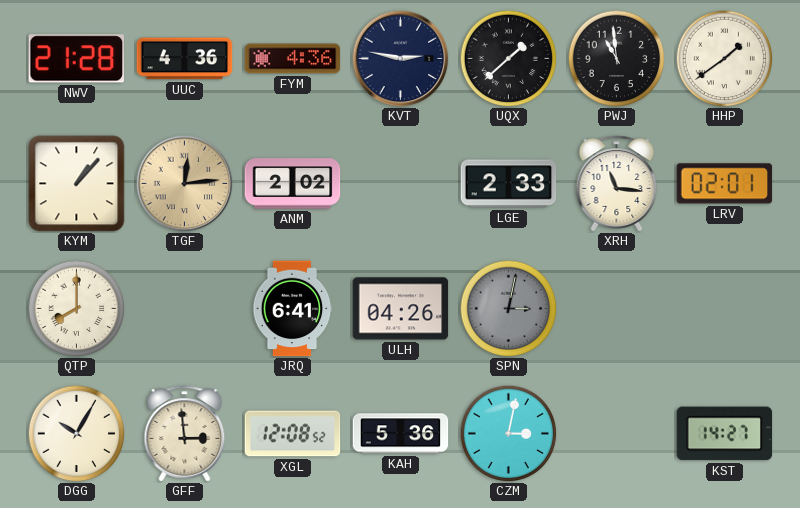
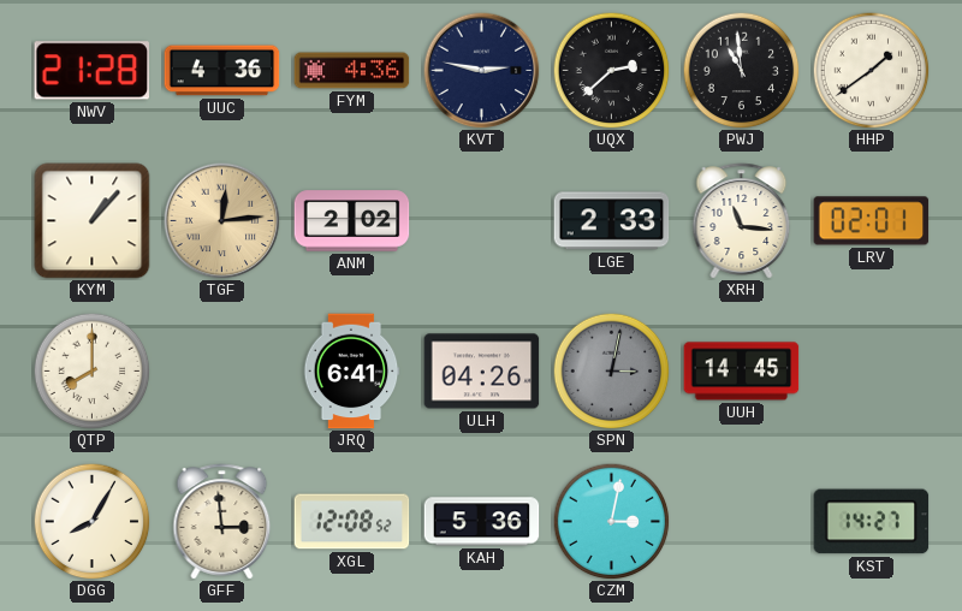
UQX: 1:38 -> 2:38
UUH: none -> 14:45
DGG: 10:05 -> 8:05
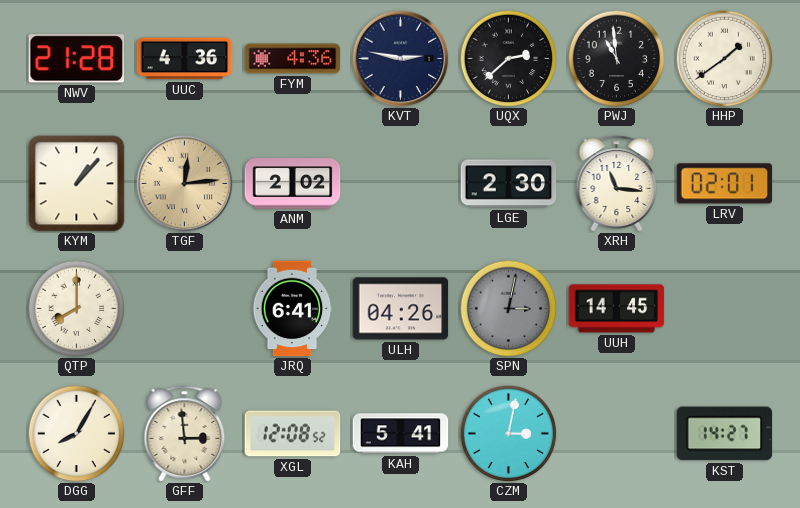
LGE: 2:33 -> 2:30
KAH: 5:36 -> 5:41
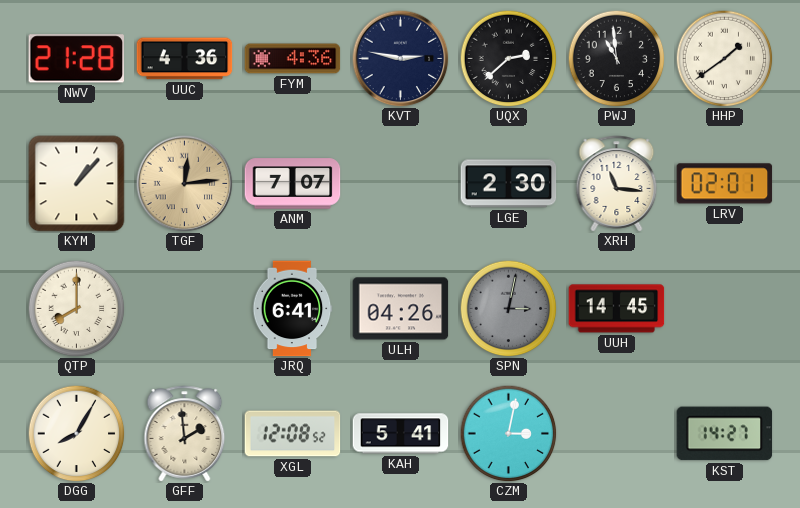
ANM: 2:02 -> 7:07
GFF: 2:59 -> 1:59
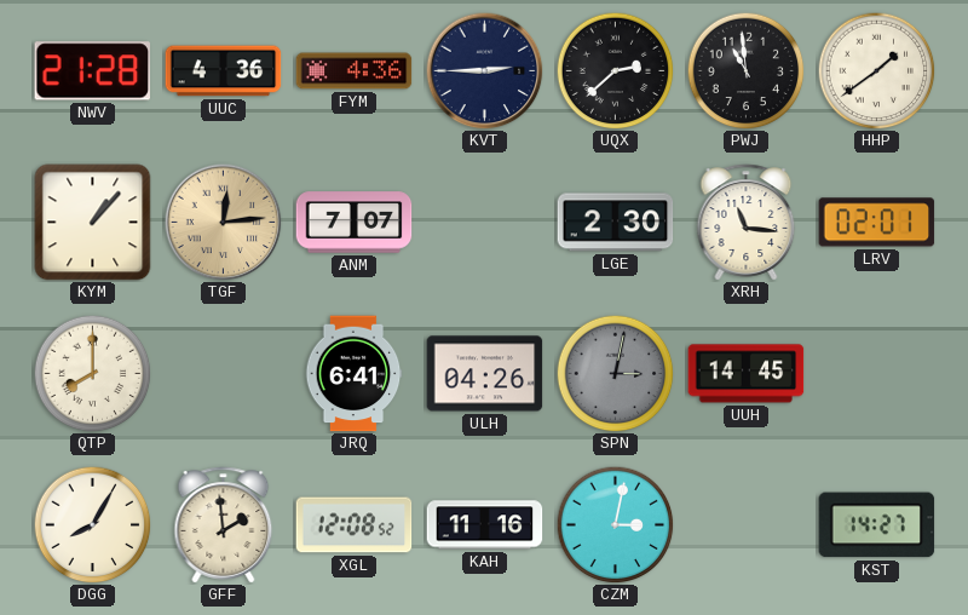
KVT: 2:47 -> 2:45
KAH: 5:41 -> 11:16
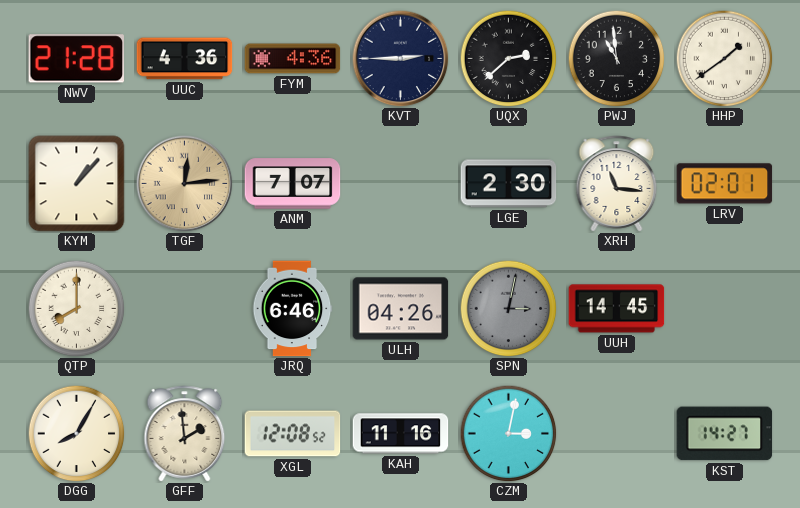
JRQ: 6:41 -> 6:46
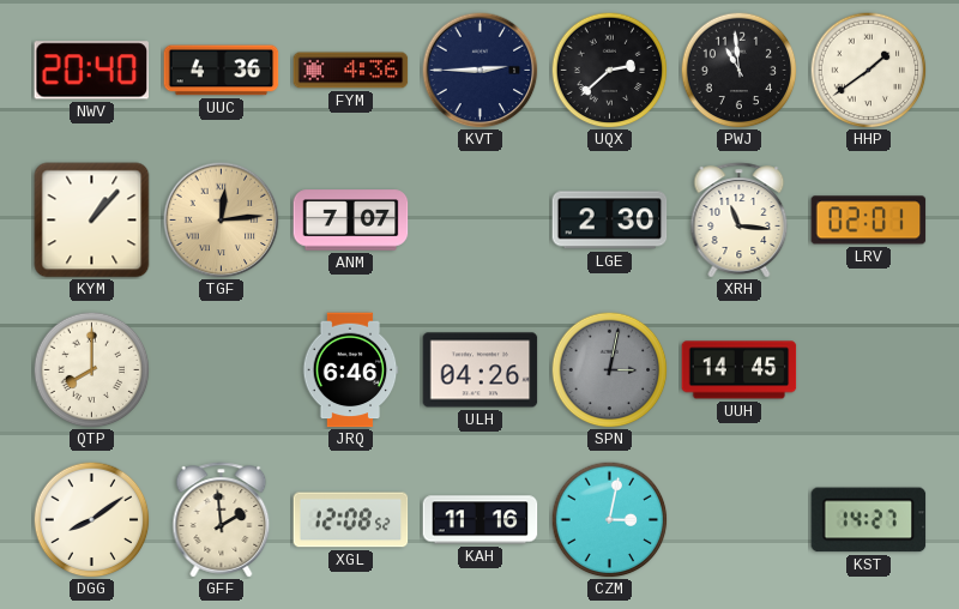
NWV: 21:28 -> 20:40
DGG: 8:05 -> 8:09
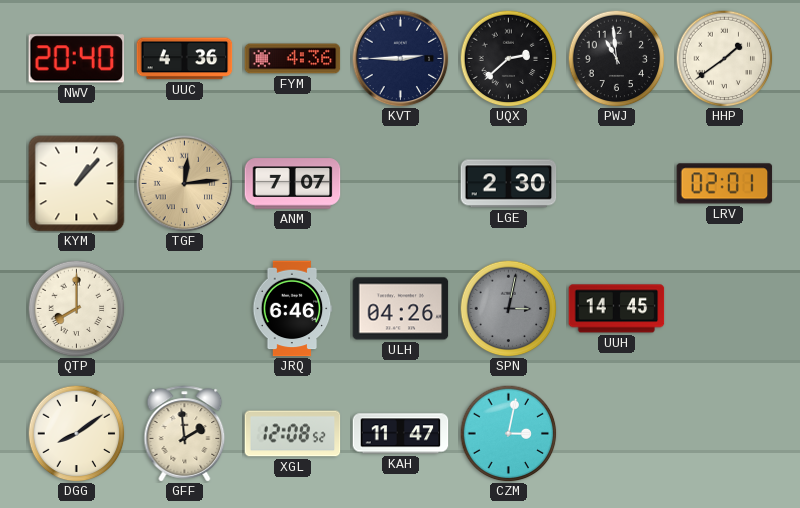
XRH: 11:16 -> none
KAH: 11:16 -> 11:47
KST: 14:27 -> none
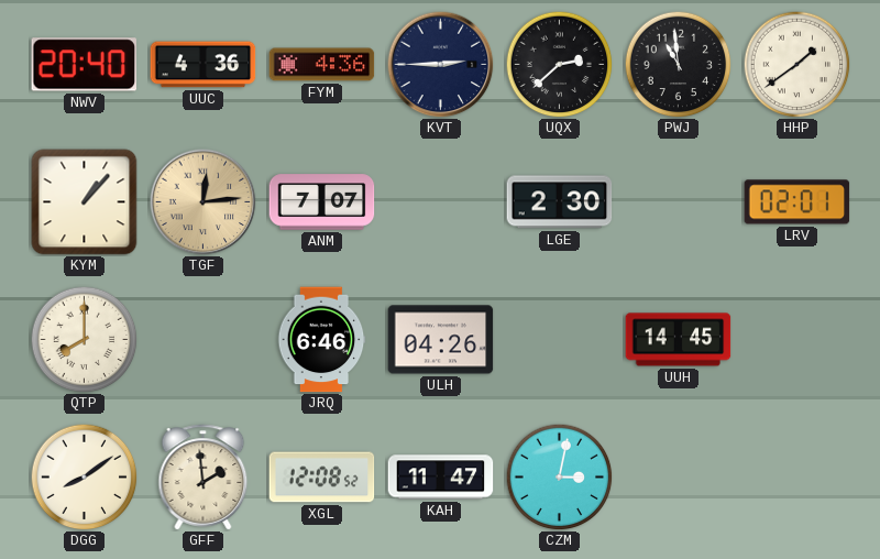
SPN: 3:02 -> none
